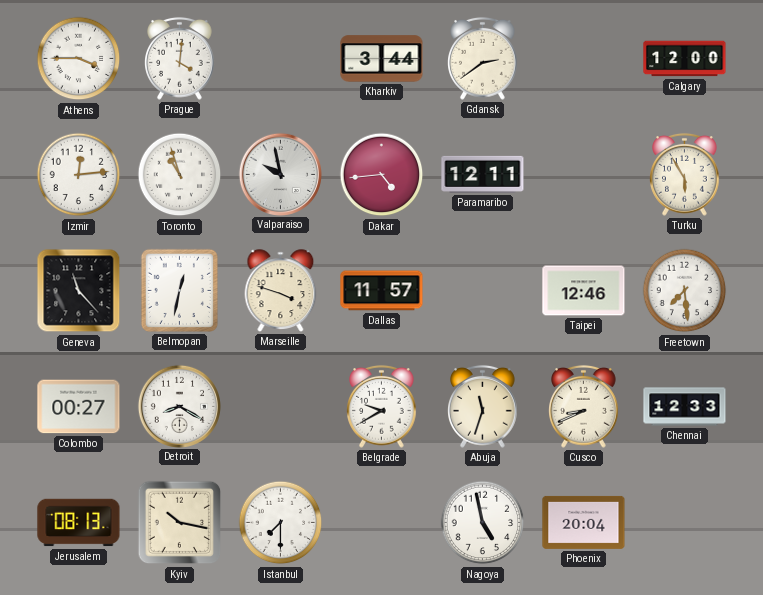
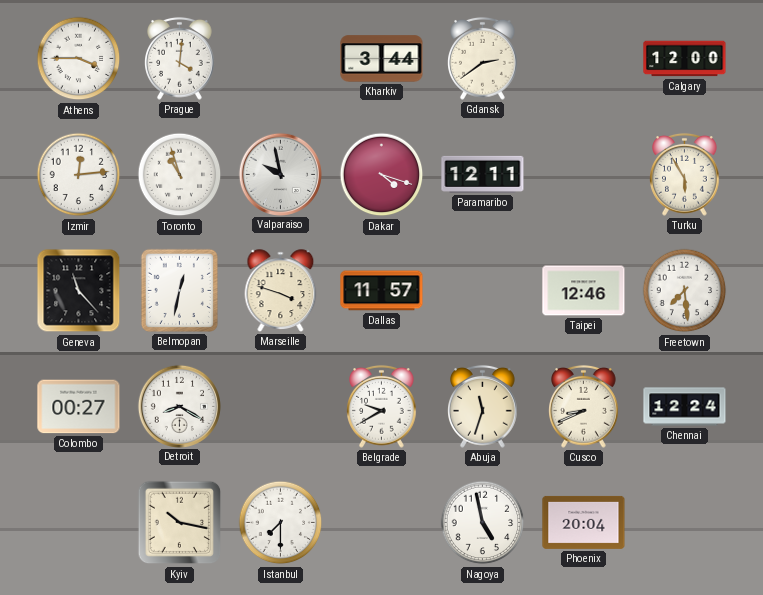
Dakar: 4:44 -> 4:18
Chennai: 12:33 -> 12:24
Jerusalem: 08:13 -> none
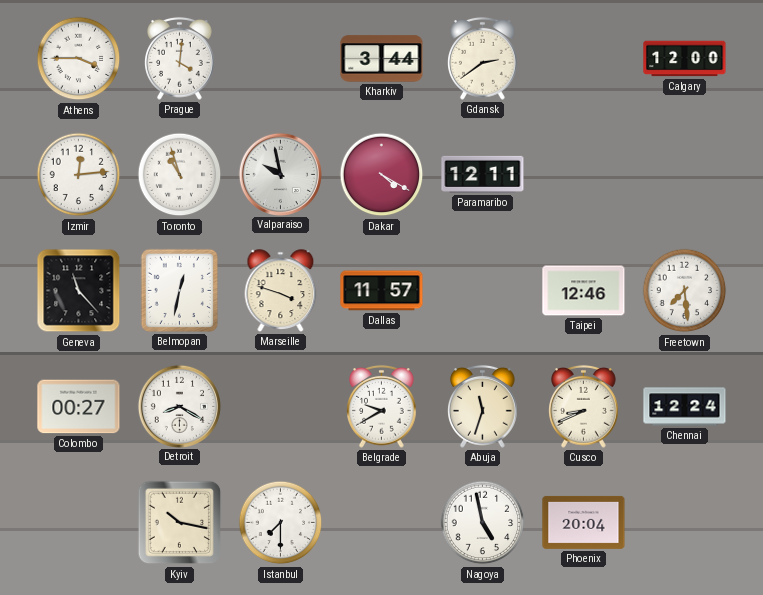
Dakar: 4:18 -> 4:20
Turku: 5:55 -> none
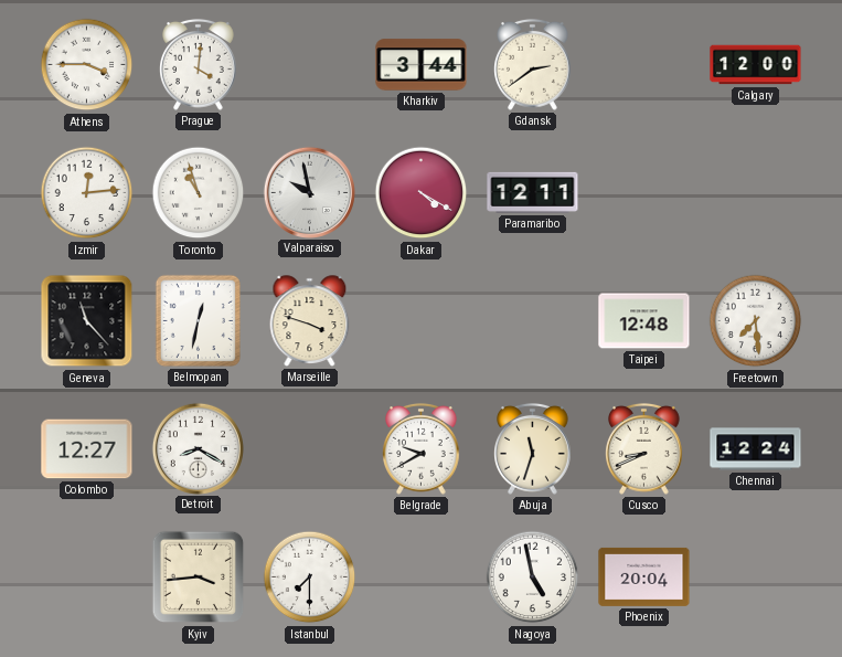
Dallas: 11:57 -> none
Taipei: 12:46 -> 12:48
Colombo: 00:27 -> 12:27
Kyiv: 10:17 -> 3:44
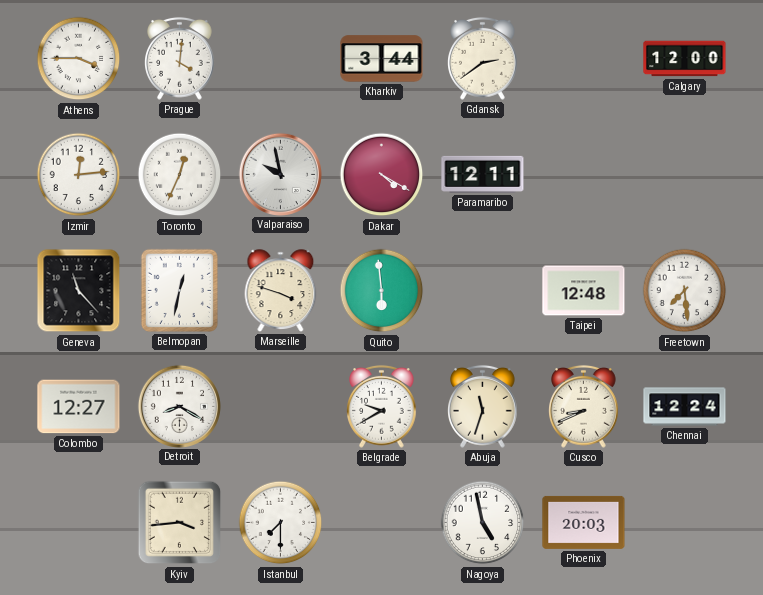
Toronto: 10:57 -> 12:34
Quito: none -> 5:59
Phoenix: 20:04 -> 20:03
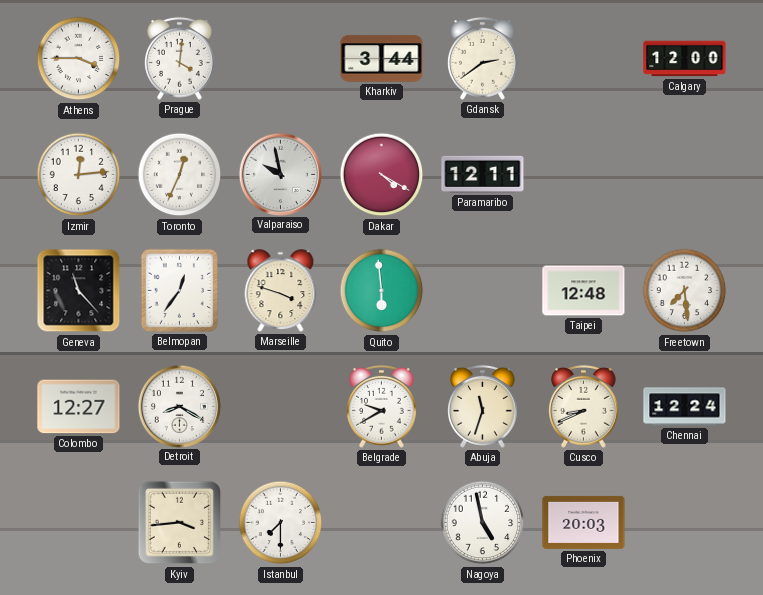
Belmopan: 12:32 -> 12:36
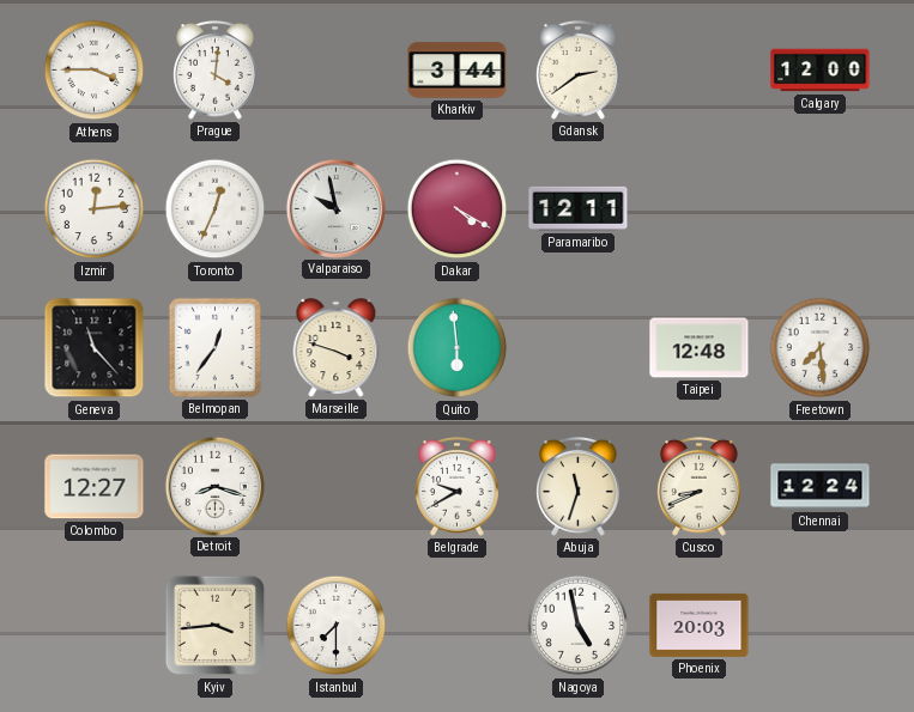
Detroit: 8:20 -> 8:18
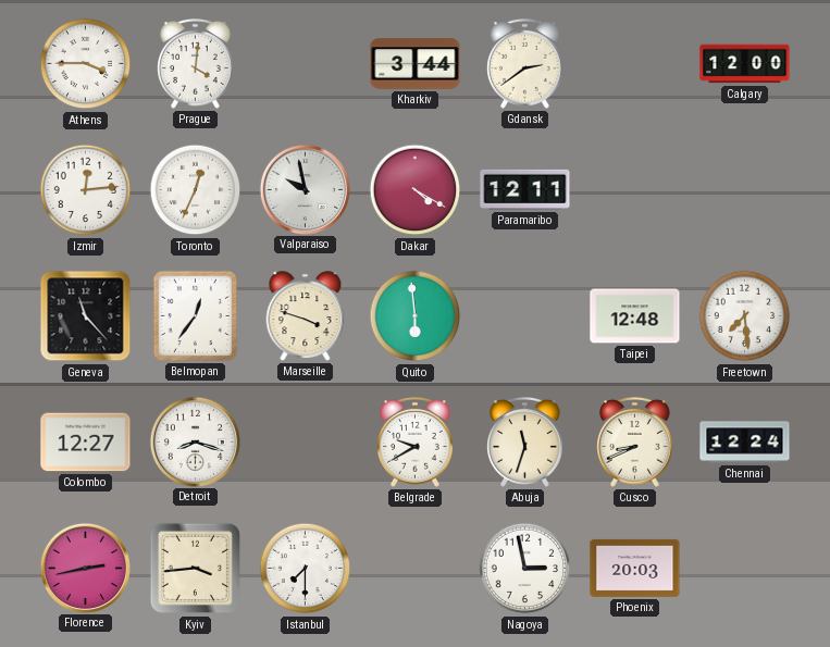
Florence: none -> 2:43
Nagoya: 4:58 -> 2:58
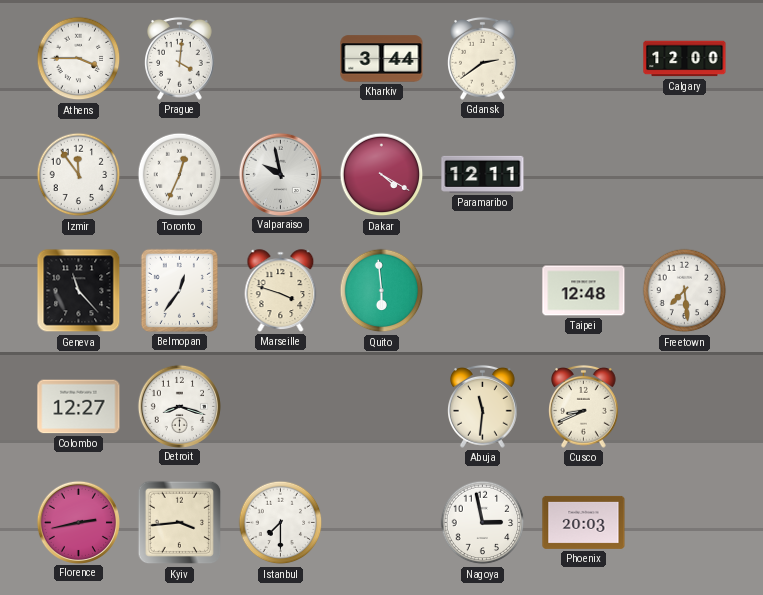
Izmir: 12:14 -> 11:54
Belgrade: 9:40 -> none
Abuja: 11:33 -> 11:31
Chennai: 12:24 -> none
